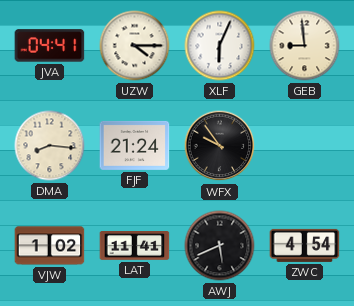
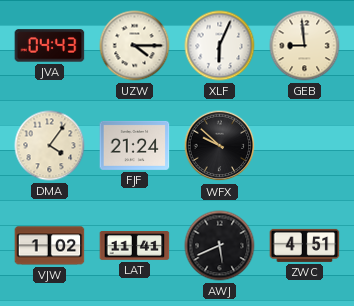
JVA: 04:41 -> 04:43
DMA: 8:16 -> 4:06
WFX: 9:54 -> 9:52
ZWC: 4:54 -> 4:51
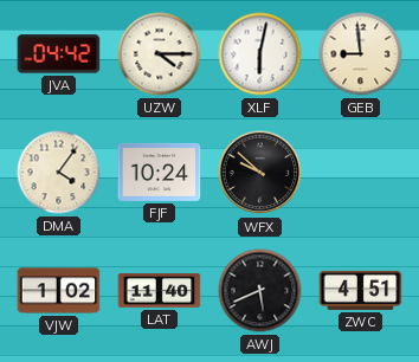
JVA: 04:43 -> 04:42
XLF: 6:04 -> 6:02
FJF: 21:24 -> 10:24
LAT: 11:41 -> 11:40
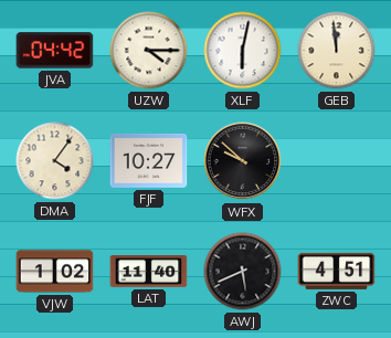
GEB: 8:59 -> 11:59
FJF: 10:24 -> 10:27
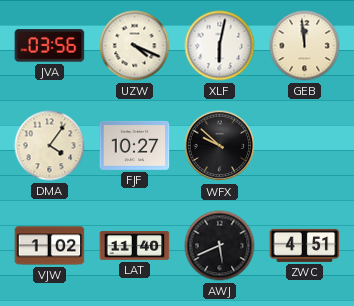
JVA: 04:42 -> 03:56
UZW: 4:15 -> 4:19
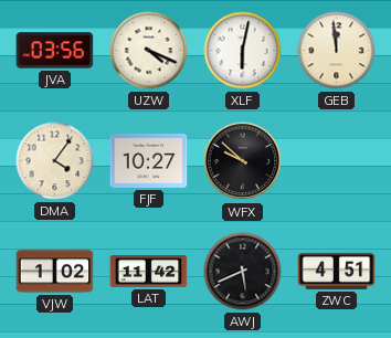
LAT: 11:40 -> 11:42
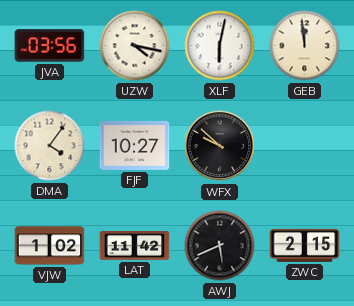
UZW: 4:19 -> 4:17
ZWC: 4:51 -> 2:15
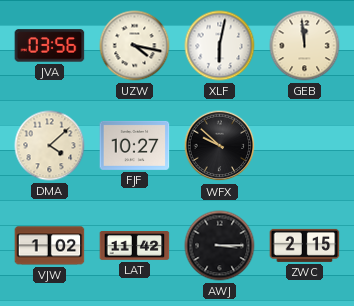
DMA: 4:06 -> 4:08
AWJ: 5:41 -> 3:15
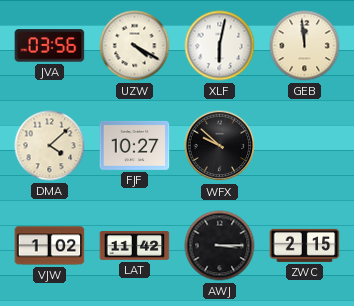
UZW: 4:17 -> 4:20
